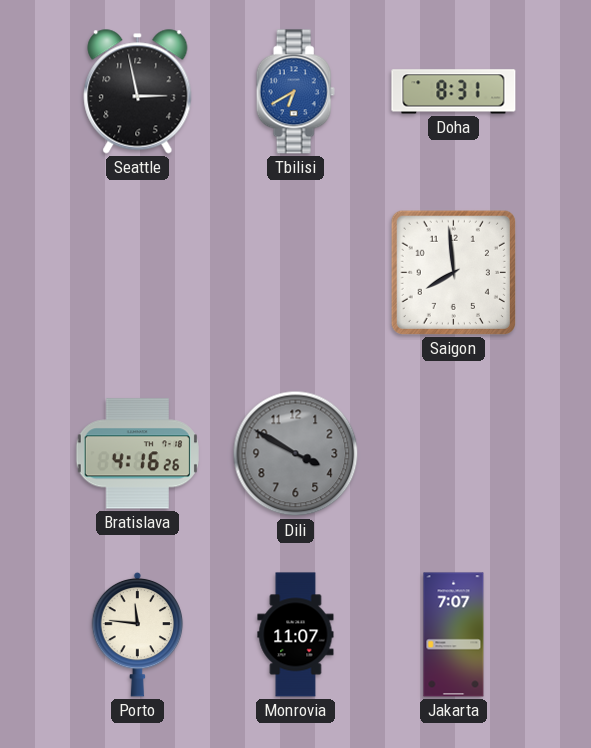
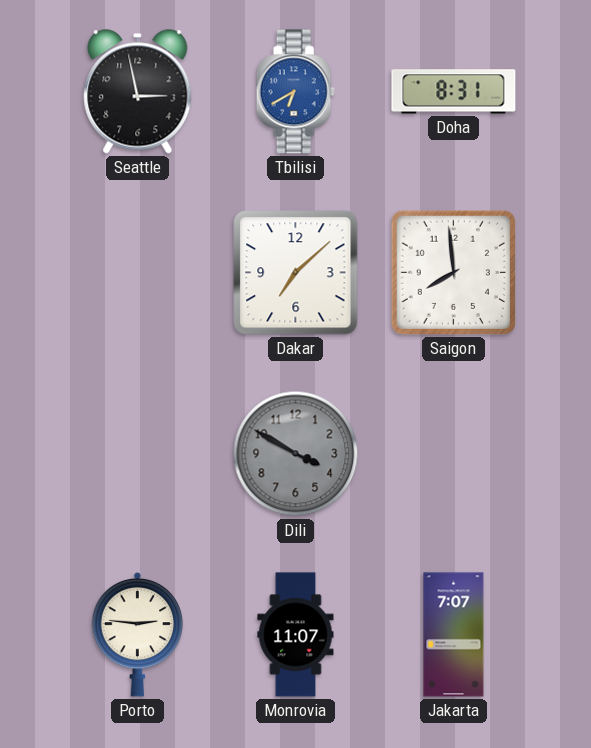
Dakar: none -> 7:08
Bratislava: 4:16 -> none
Porto: 11:46 -> 2:46
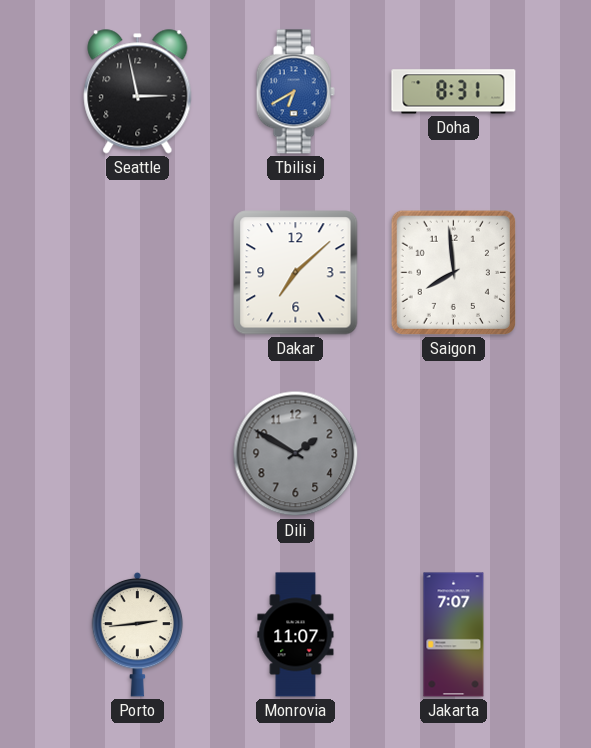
Dili: 3:50 -> 1:50
Porto: 2:46 -> 2:44
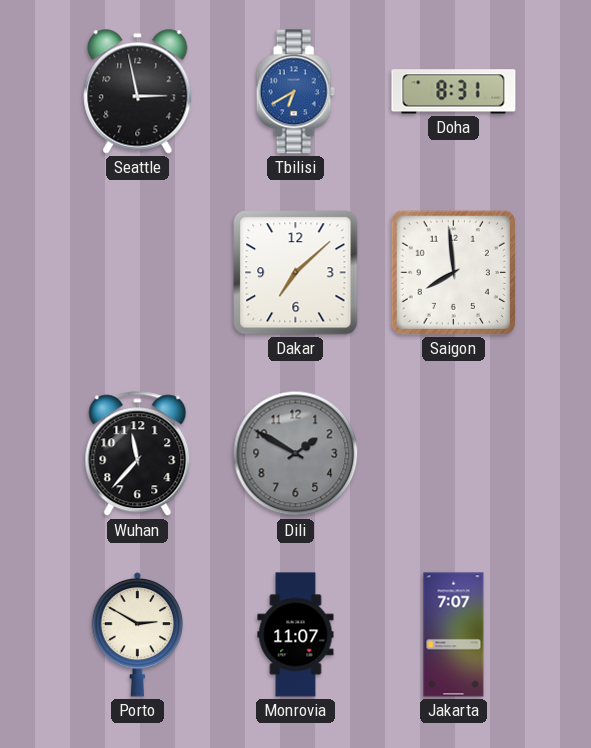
Wuhan: none -> 11:37
Porto: 2:44 -> 2:50
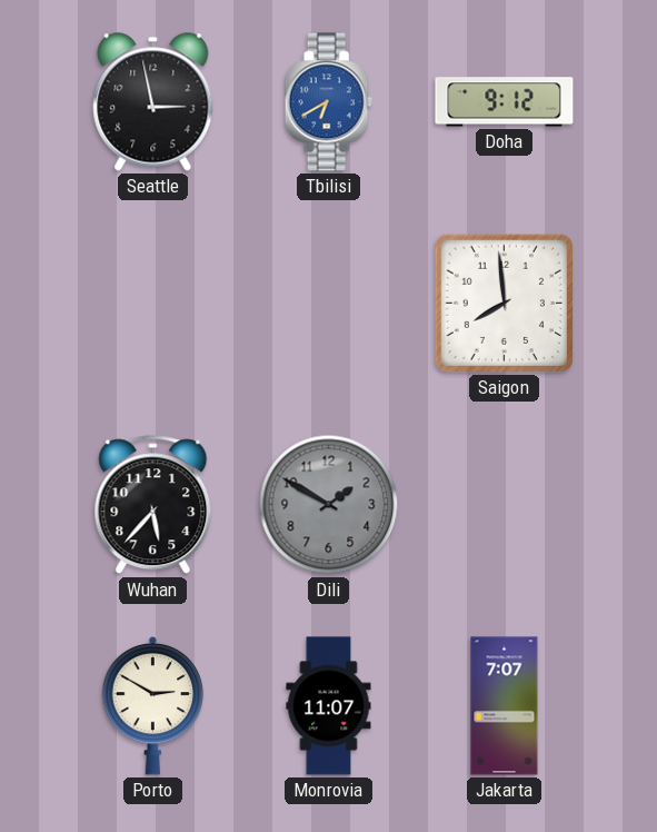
Doha: 8:31 -> 9:12
Dakar: 7:08 -> none
Wuhan: 11:37 -> 5:37
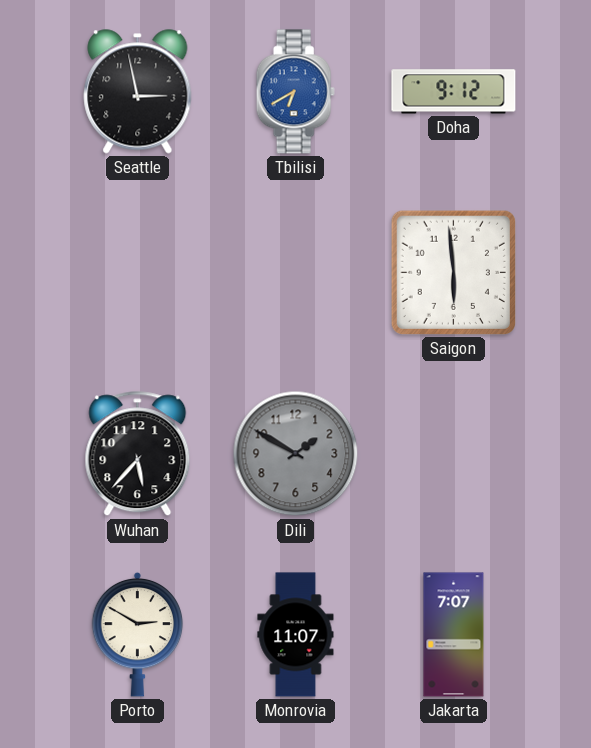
Saigon: 7:59 -> 5:59
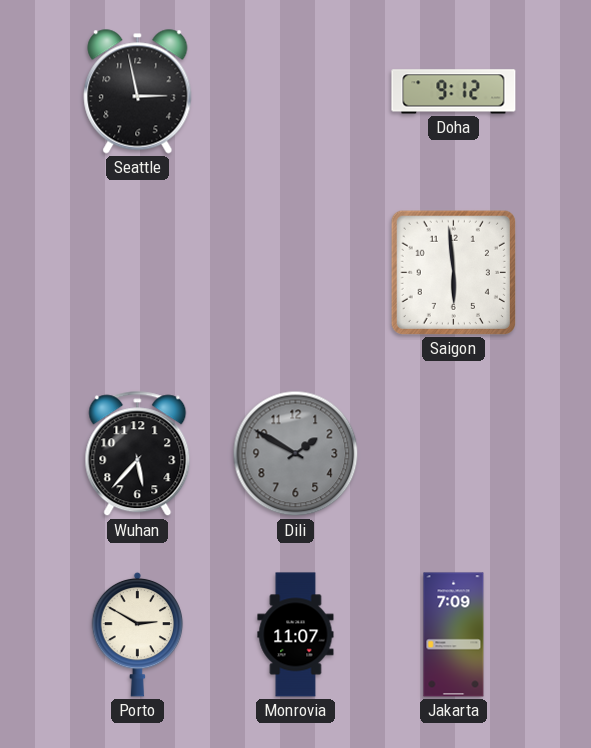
Tbilisi: 6:40 -> none
Jakarta: 7:07 -> 7:09
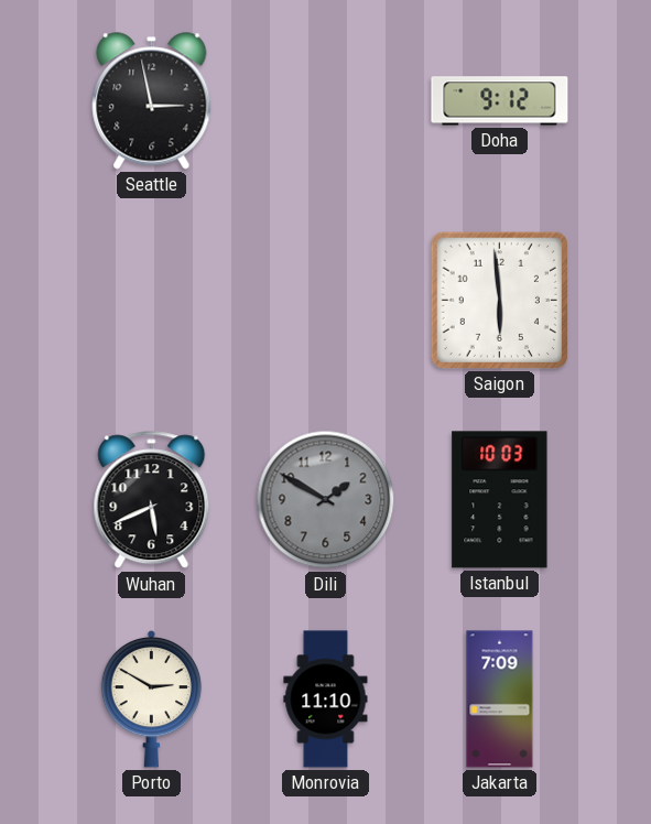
Wuhan: 5:37 -> 5:41
Istanbul: none -> 10:03
Monrovia: 11:07 -> 11:10
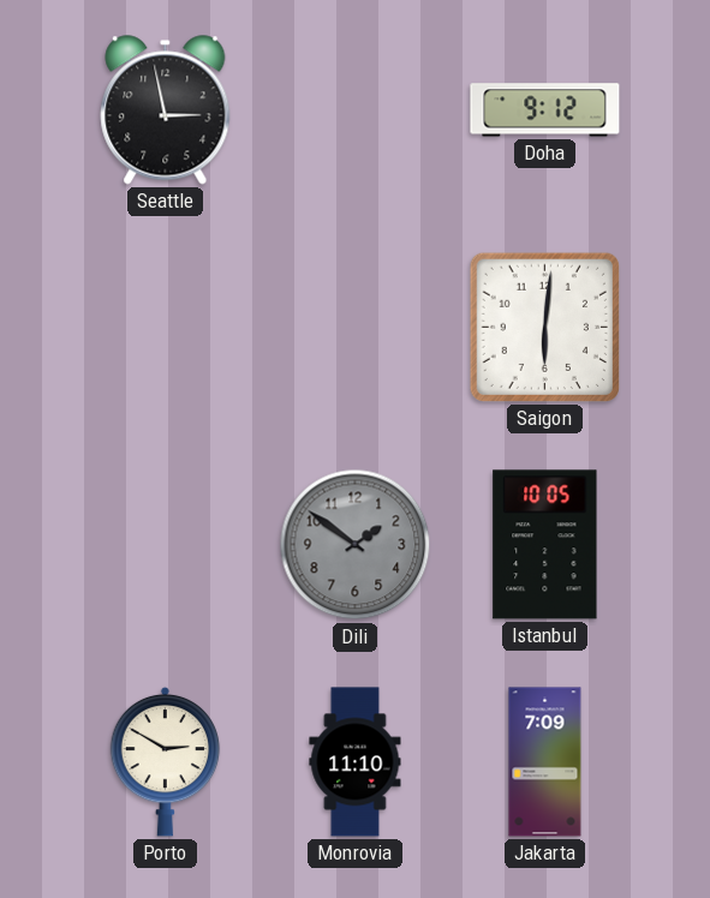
Saigon: 5:59 -> 6:01
Wuhan: 5:41 -> none
Dili: 1:50 -> 1:51
Istanbul: 10:03 -> 10:05
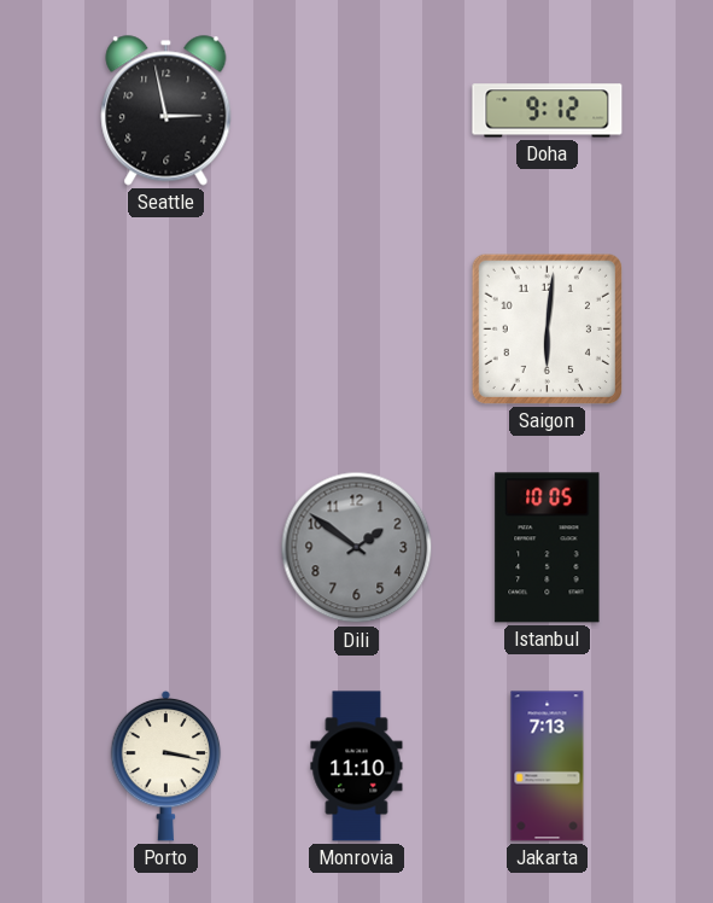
Porto: 2:50 -> 3:17
Jakarta: 7:09 -> 7:13
